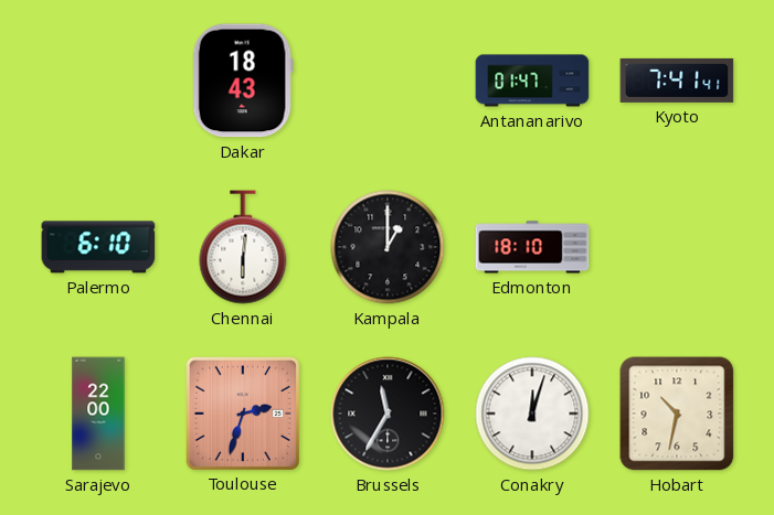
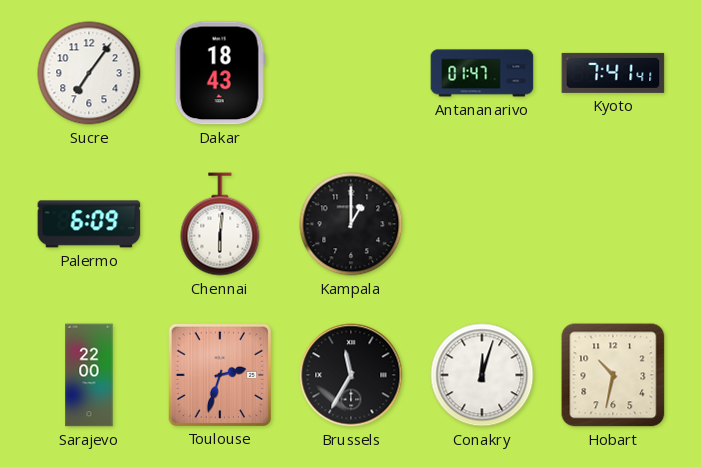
Sucre: none -> 7:06
Palermo: 6:10 -> 6:09
Edmonton: 18:10 -> none
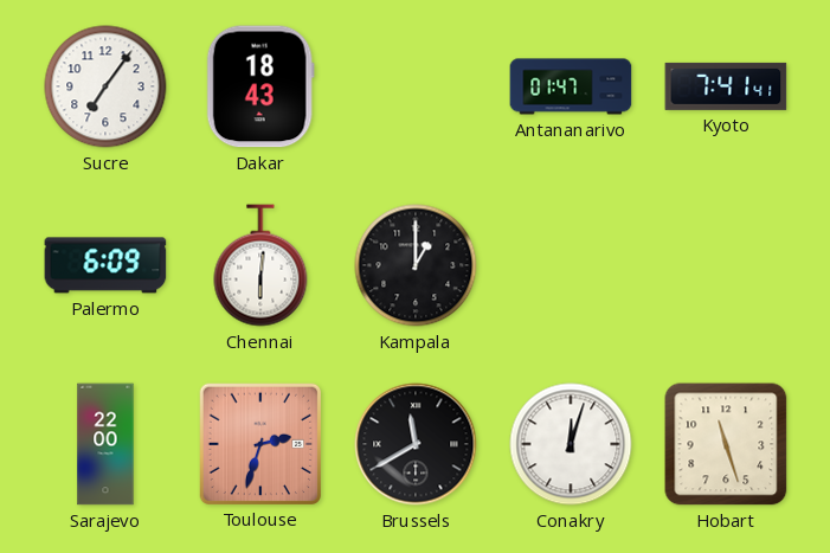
Brussels: 11:35 -> 11:40
Hobart: 10:32 -> 11:27
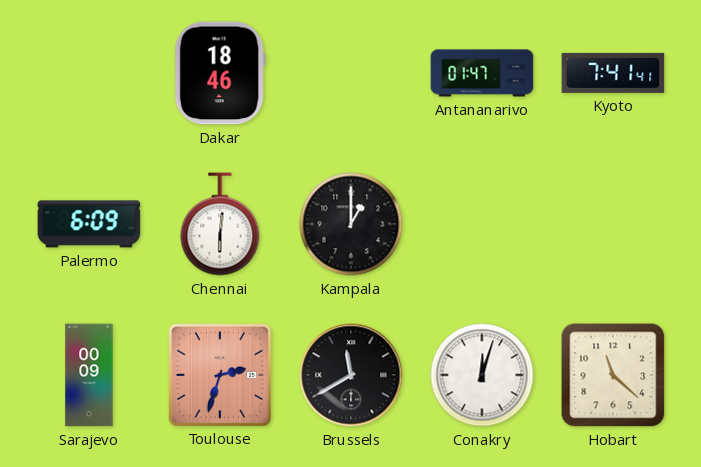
Sucre: 7:06 -> none
Dakar: 18:43 -> 18:46
Sarajevo: 22:00 -> 00:09
Hobart: 11:27 -> 11:22
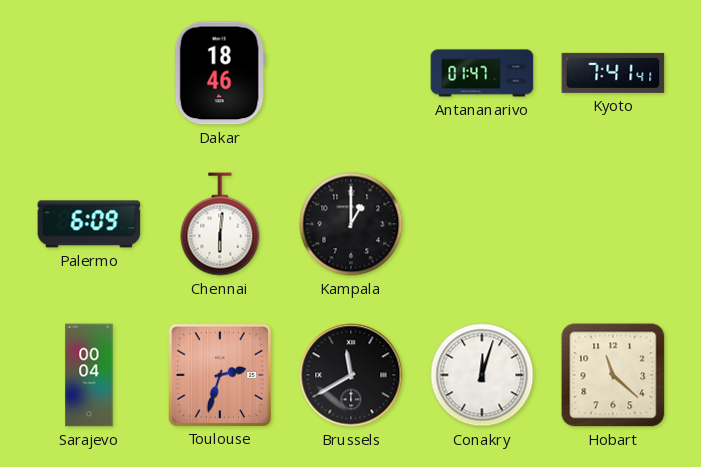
Sarajevo: 00:09 -> 00:04
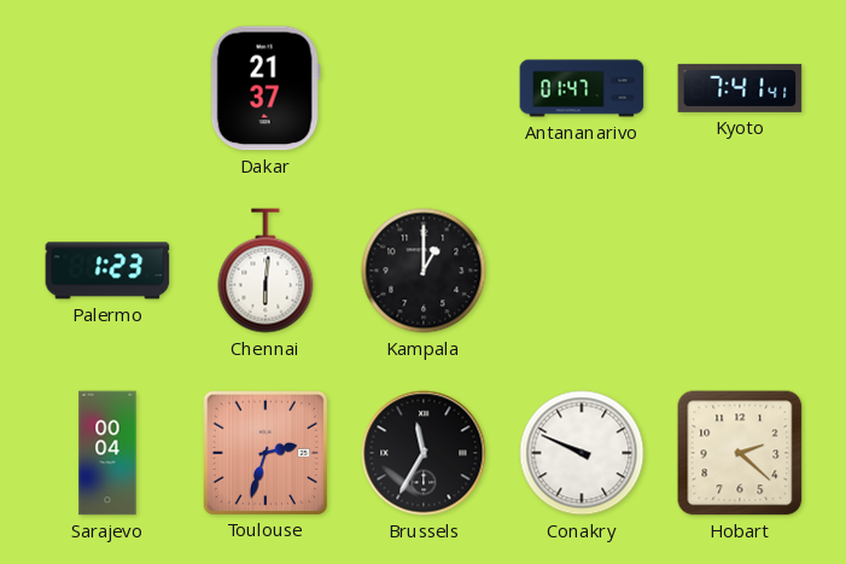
Dakar: 18:46 -> 21:37
Palermo: 6:09 -> 1:23
Brussels: 11:40 -> 11:35
Conakry: 12:03 -> 9:49
Hobart: 11:22 -> 2:22
